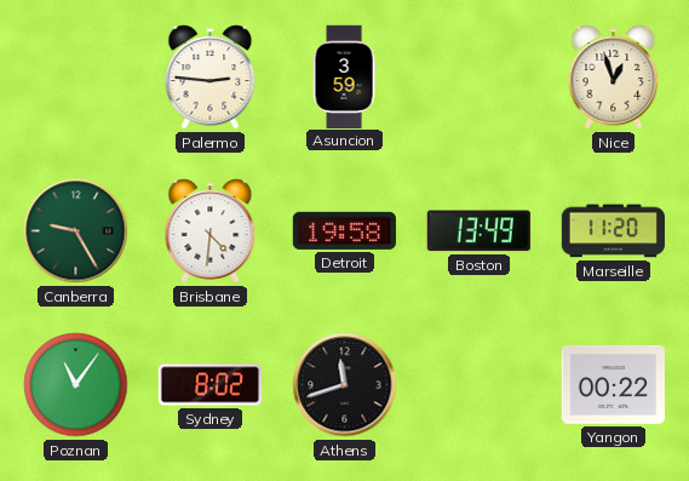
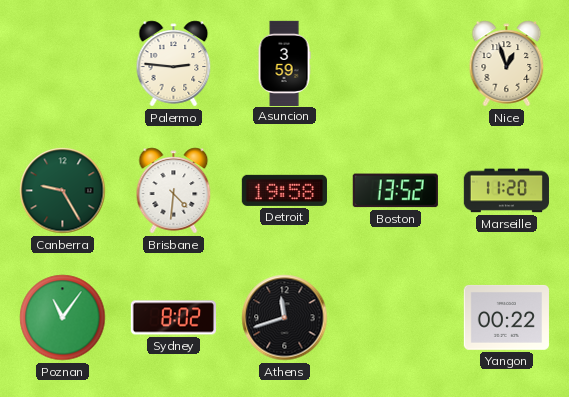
Boston: 13:49 -> 13:52
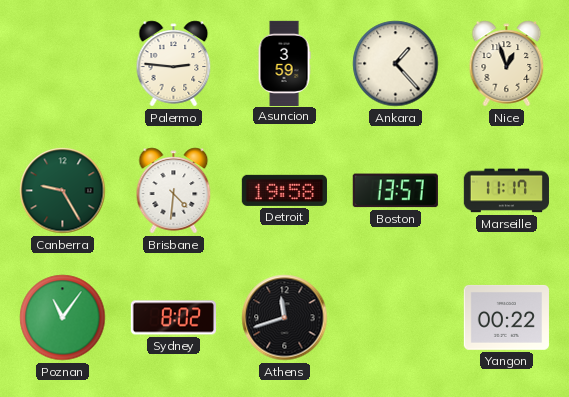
Ankara: none -> 1:23
Boston: 13:52 -> 13:57
Marseille: 11:20 -> 11:17
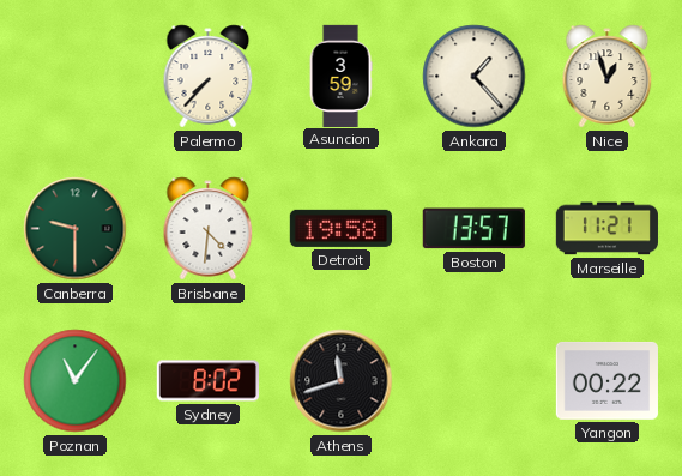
Palermo: 2:46 -> 7:37
Canberra: 9:25 -> 9:30
Marseille: 11:17 -> 11:21
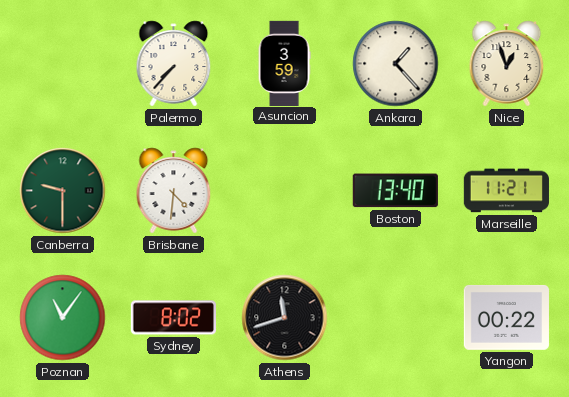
Detroit: 19:58 -> none
Boston: 13:57 -> 13:40
